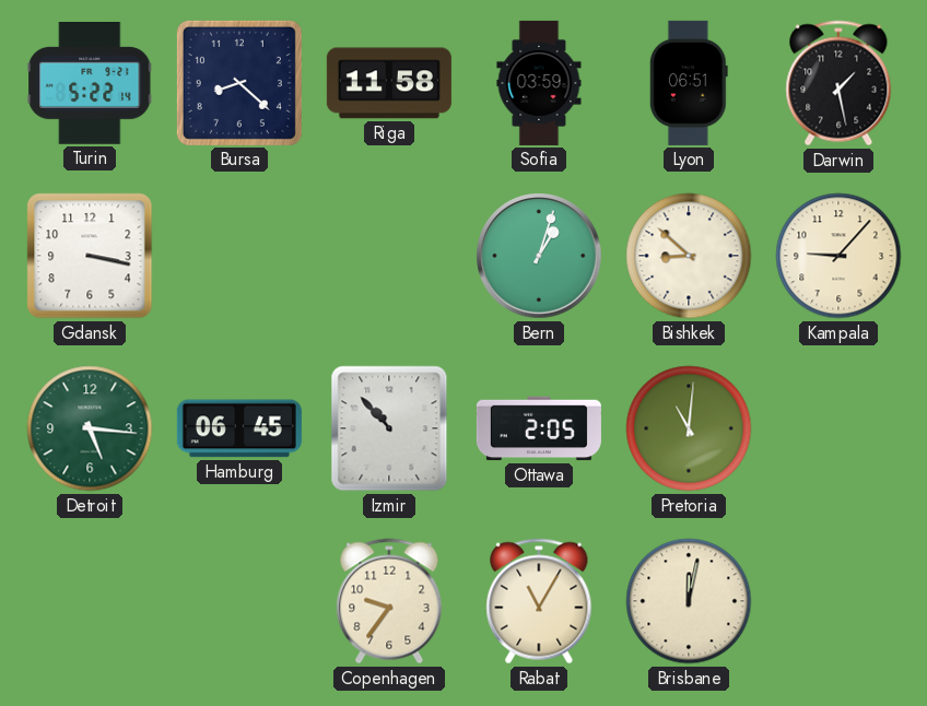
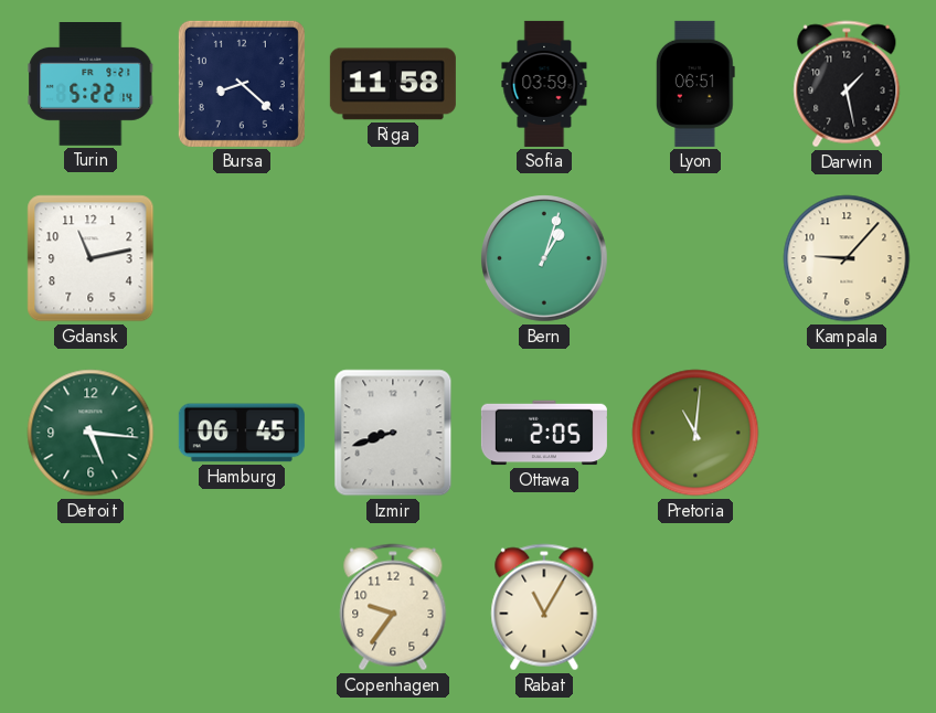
Gdansk: 3:17 -> 11:13
Bishkek: 8:52 -> none
Izmir: 10:53 -> 8:42
Brisbane: 12:02 -> none
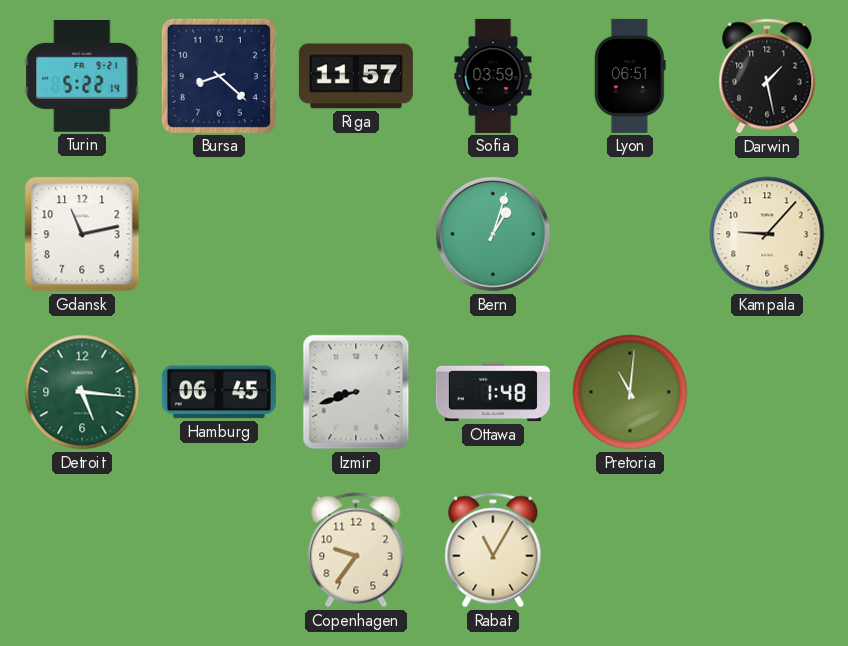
Riga: 11:58 -> 11:57
Ottawa: 2:05 -> 1:48
